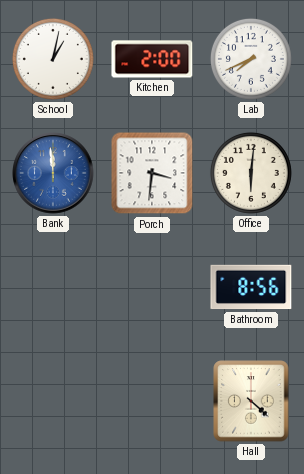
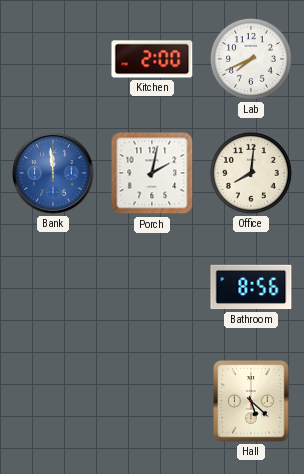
School: 1:02 -> none
Porch: 3:31 -> 2:02
Office: 6:01 -> 8:01
Hall: 4:22 -> 5:22
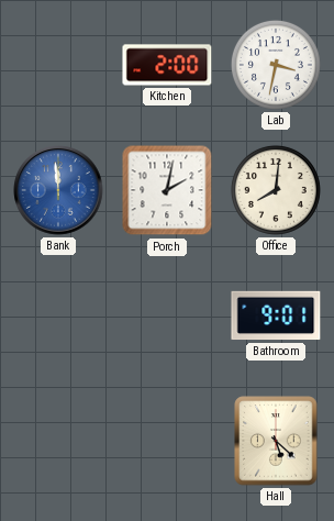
Lab: 7:41 -> 3:32
Bathroom: 8:56 -> 9:01
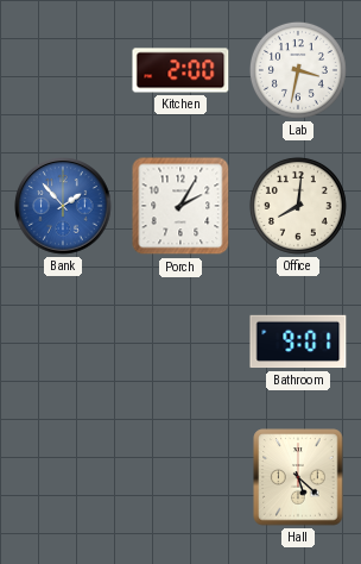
Bank: 11:59 -> 1:53
Porch: 2:02 -> 2:05
